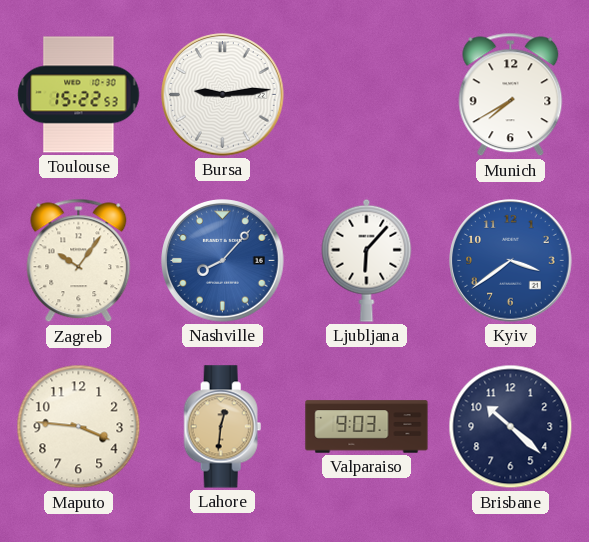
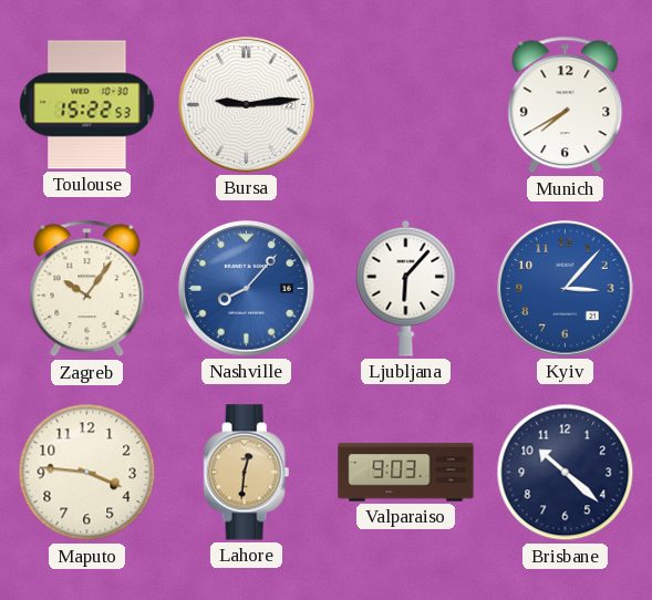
Kyiv: 3:39 -> 3:07
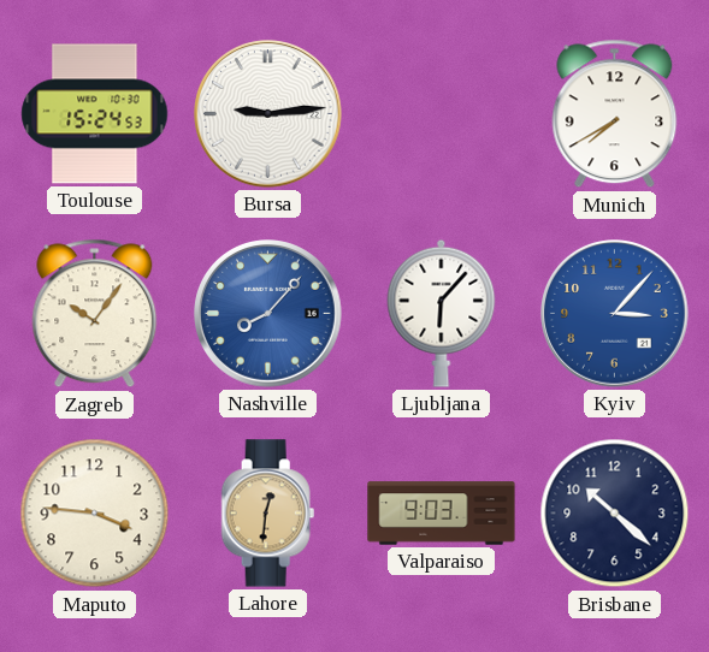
Toulouse: 15:22 -> 15:24
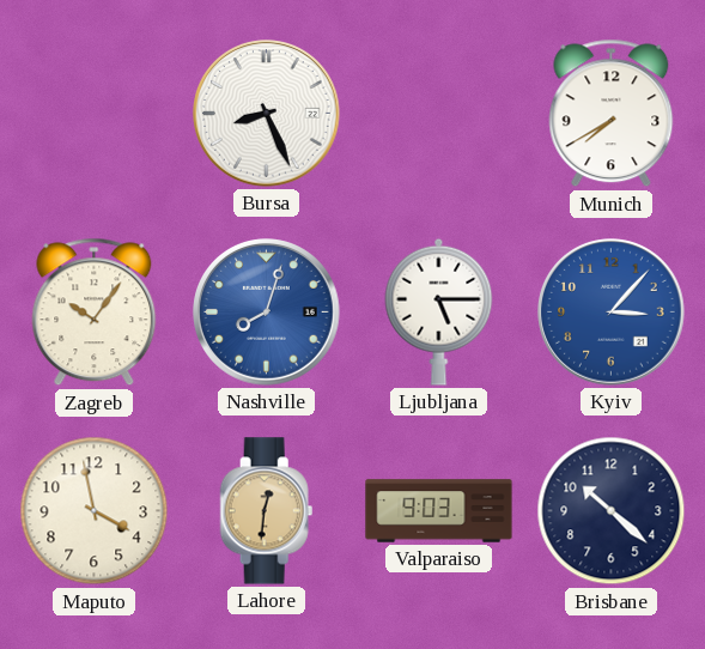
Toulouse: 15:24 -> none
Bursa: 9:14 -> 8:26
Nashville: 8:07 -> 8:03
Ljubljana: 6:07 -> 5:15
Maputo: 3:46 -> 3:58
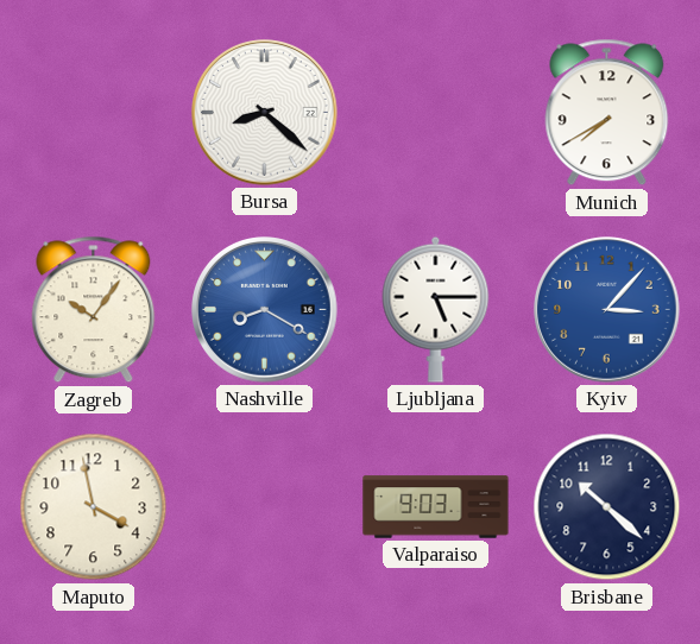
Bursa: 8:26 -> 8:22
Nashville: 8:03 -> 8:20
Lahore: 12:31 -> none
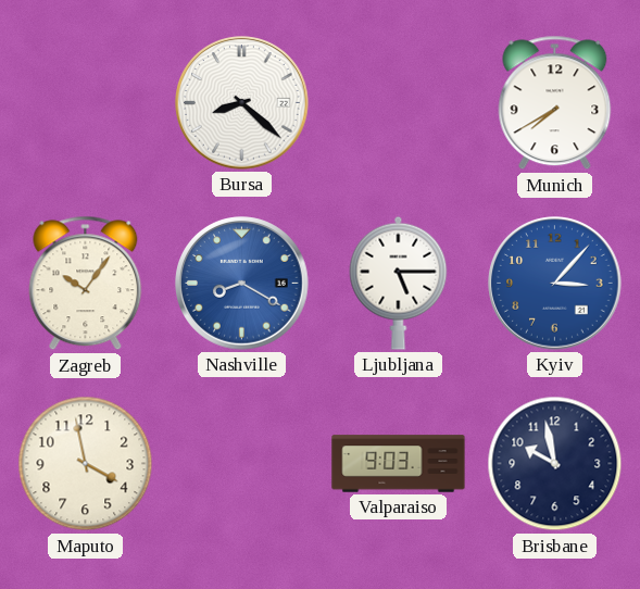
Brisbane: 10:22 -> 9:58
